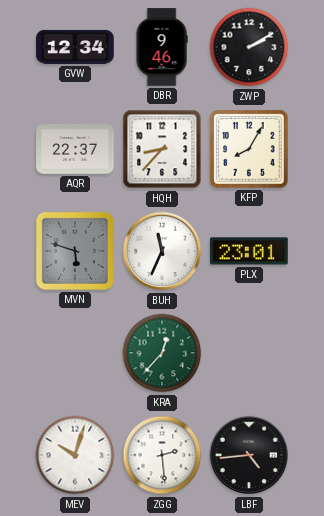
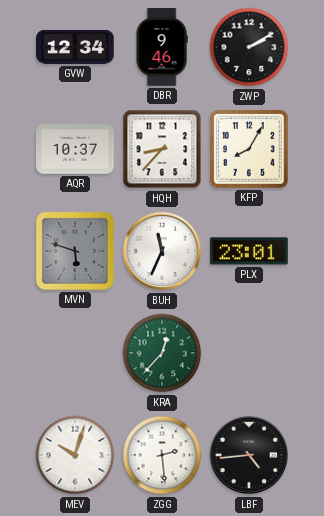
AQR: 22:37 -> 10:37
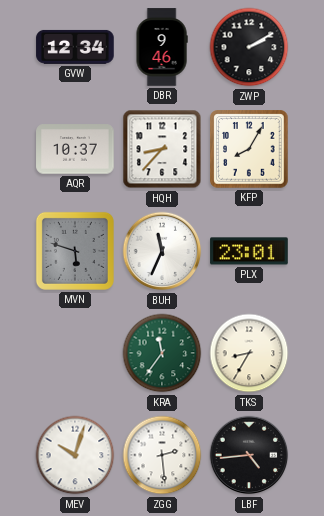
KRA: 12:37 -> 11:36
TKS: none -> 8:35
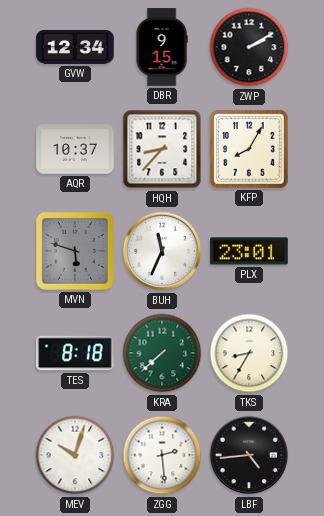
DBR: 9:46 -> 9:15
TES: none -> 8:18
KRA: 11:36 -> 7:38
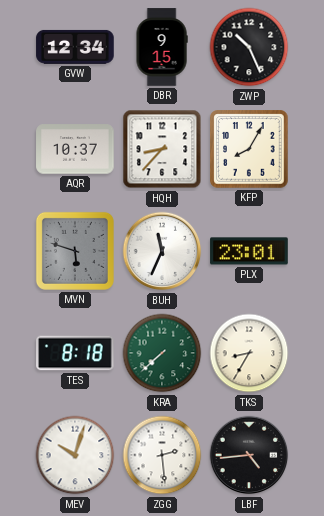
ZWP: 2:10 -> 10:26
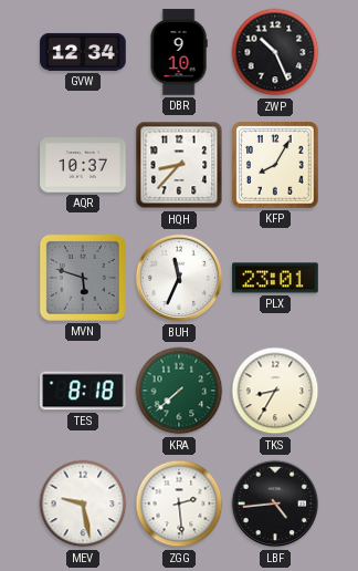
DBR: 9:15 -> 9:10
MEV: 10:03 -> 9:28
